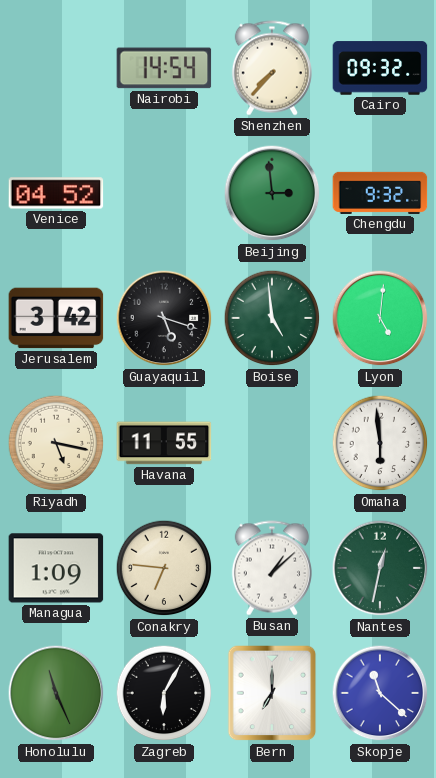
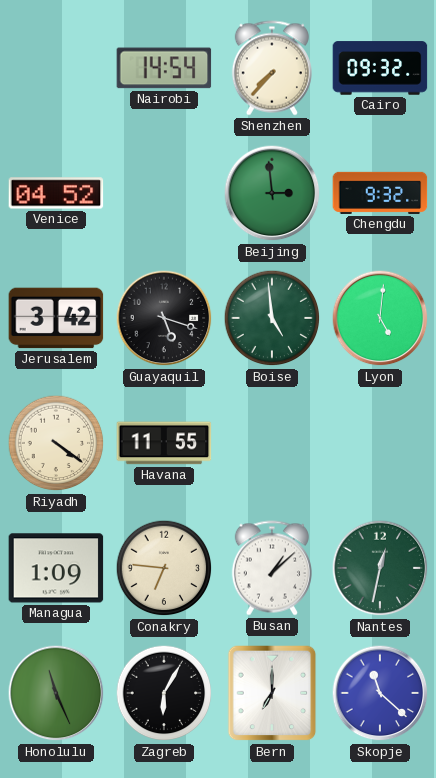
Riyadh: 5:17 -> 4:21
Omaha: 5:59 -> none
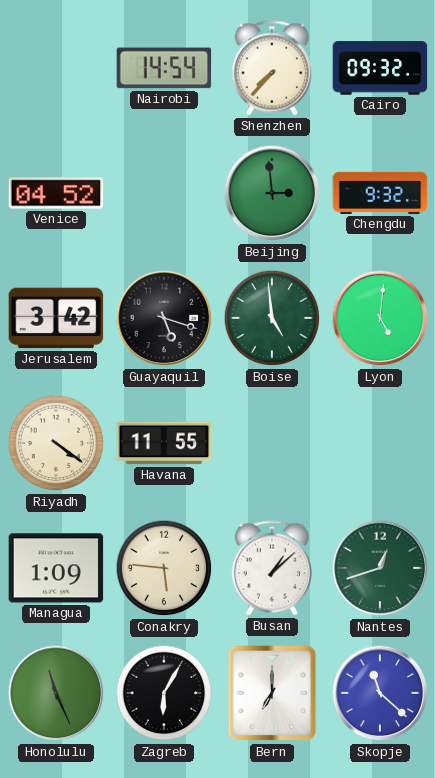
Conakry: 6:46 -> 5:46
Nantes: 12:32 -> 12:42
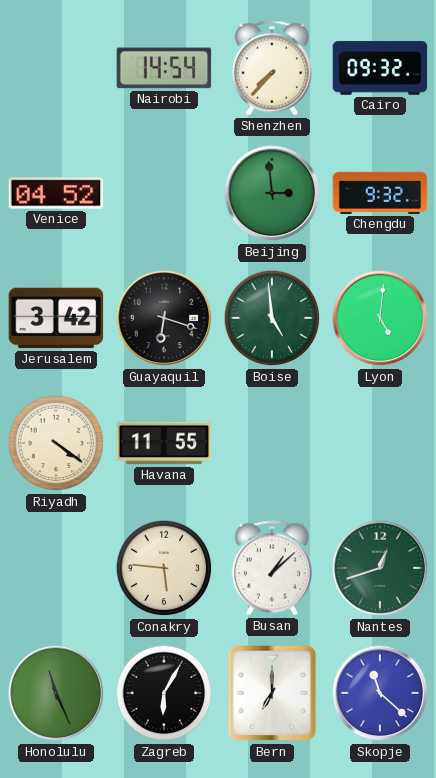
Guayaquil: 5:18 -> 6:18
Managua: 1:09 -> none
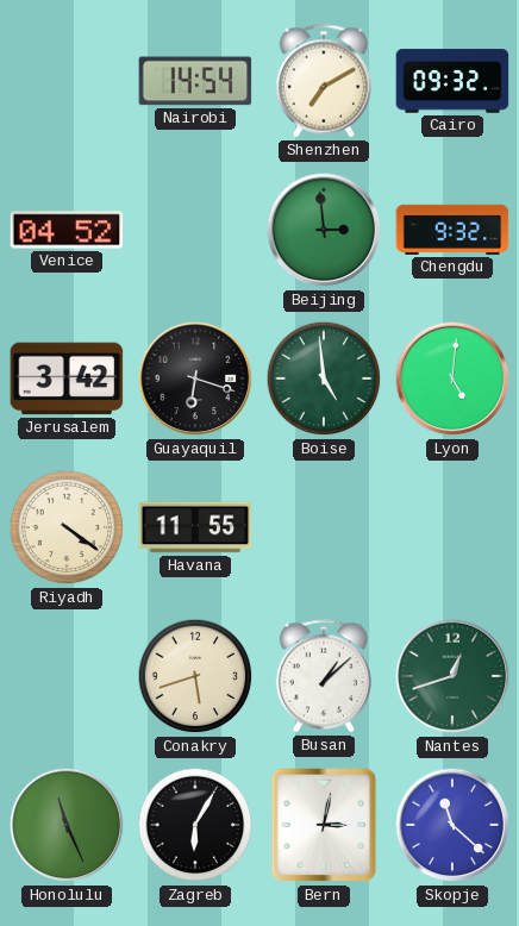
Shenzhen: 7:37 -> 7:10
Conakry: 5:46 -> 5:42
Bern: 7:00 -> 3:02
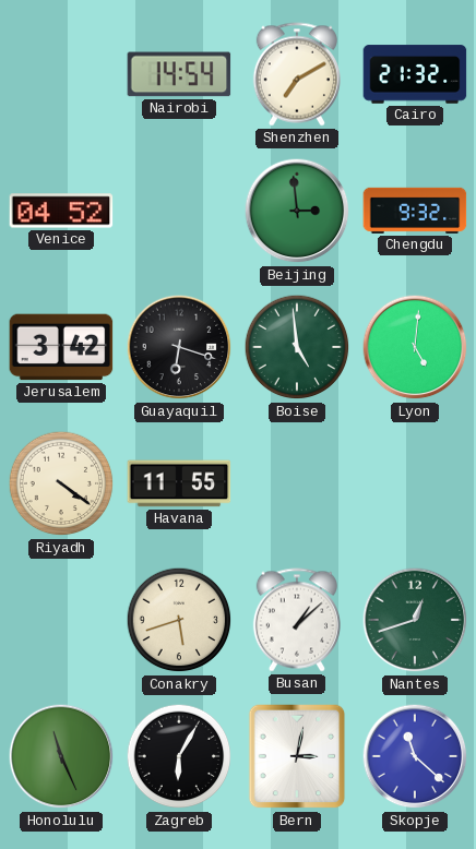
Cairo: 09:32 -> 21:32
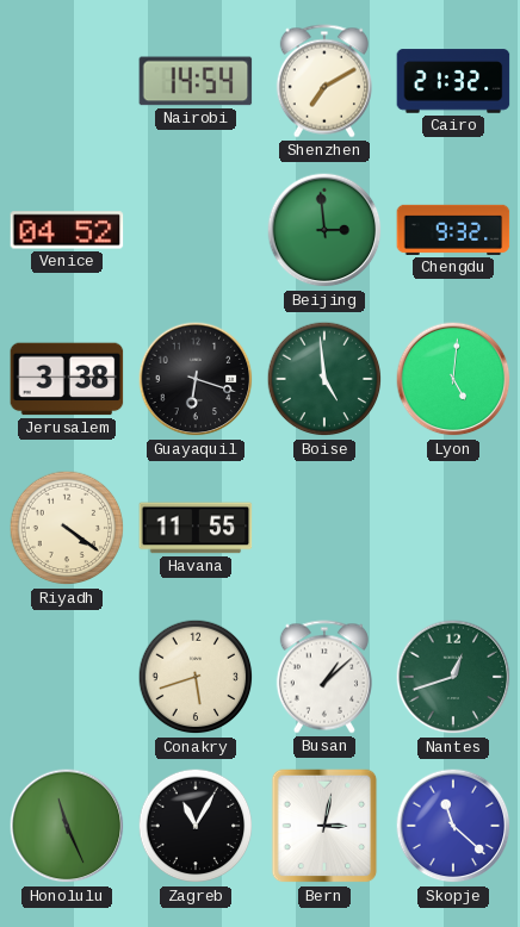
Jerusalem: 3:42 -> 3:38
Zagreb: 6:05 -> 11:05
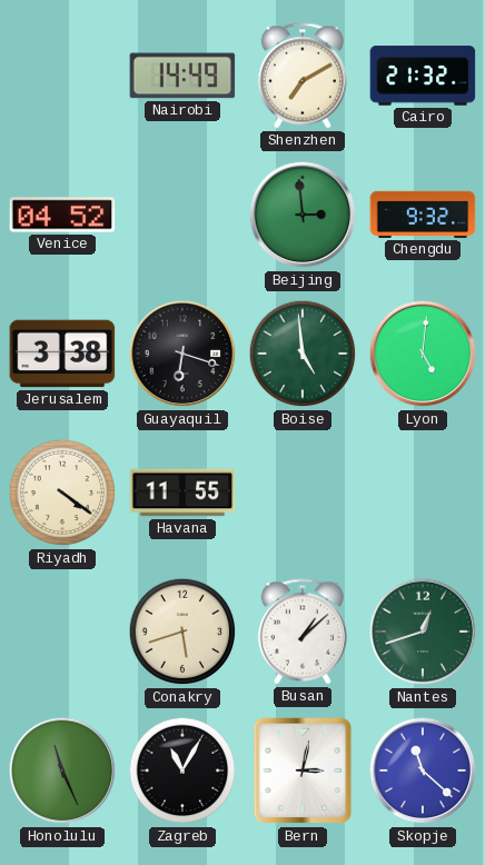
Nairobi: 14:54 -> 14:49
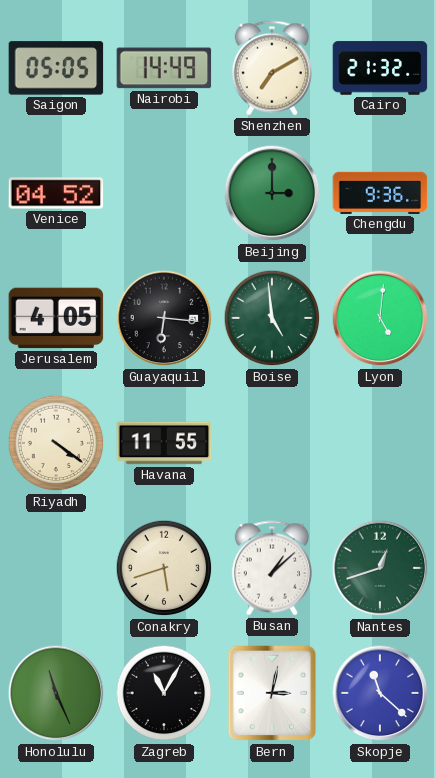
Saigon: none -> 05:05
Beijing: 2:59 -> 3:00
Chengdu: 9:32 -> 9:36
Jerusalem: 3:38 -> 4:05
Guayaquil: 6:18 -> 6:16
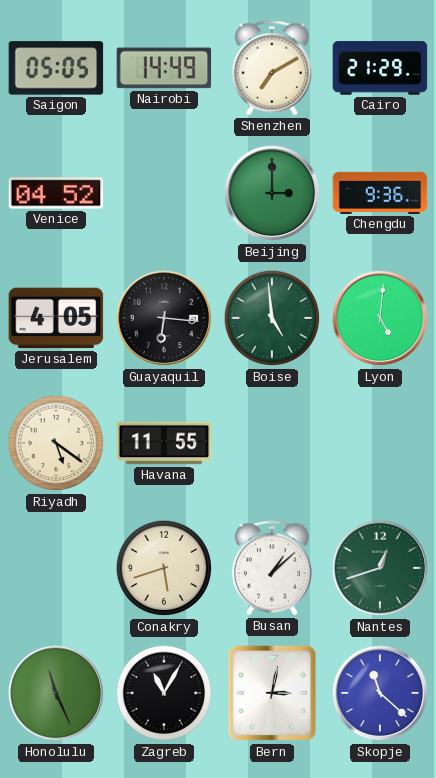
Cairo: 21:32 -> 21:29
Riyadh: 4:21 -> 5:21
